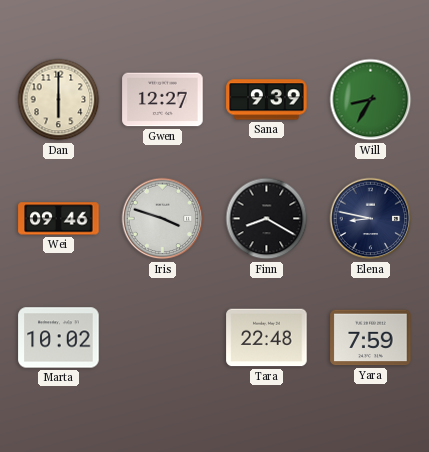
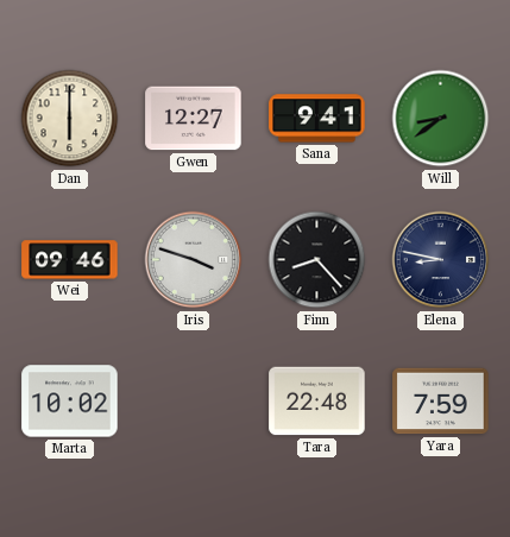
Sana: 9:39 -> 9:41
Will: 8:35 -> 8:39
Finn: 8:20 -> 8:23
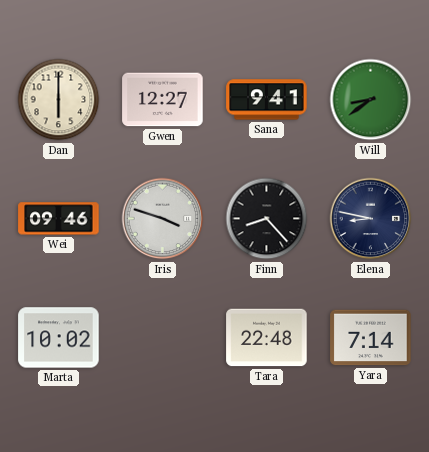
Yara: 7:59 -> 7:14
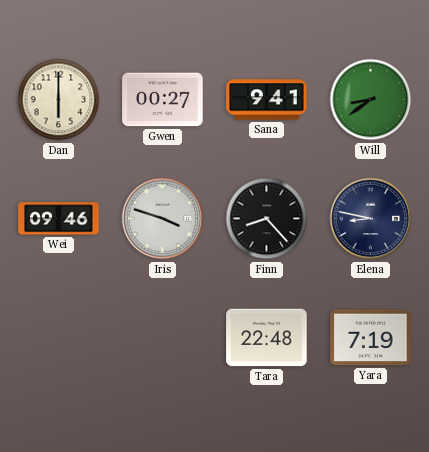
Gwen: 12:27 -> 00:27
Marta: 10:02 -> none
Yara: 7:14 -> 7:19
